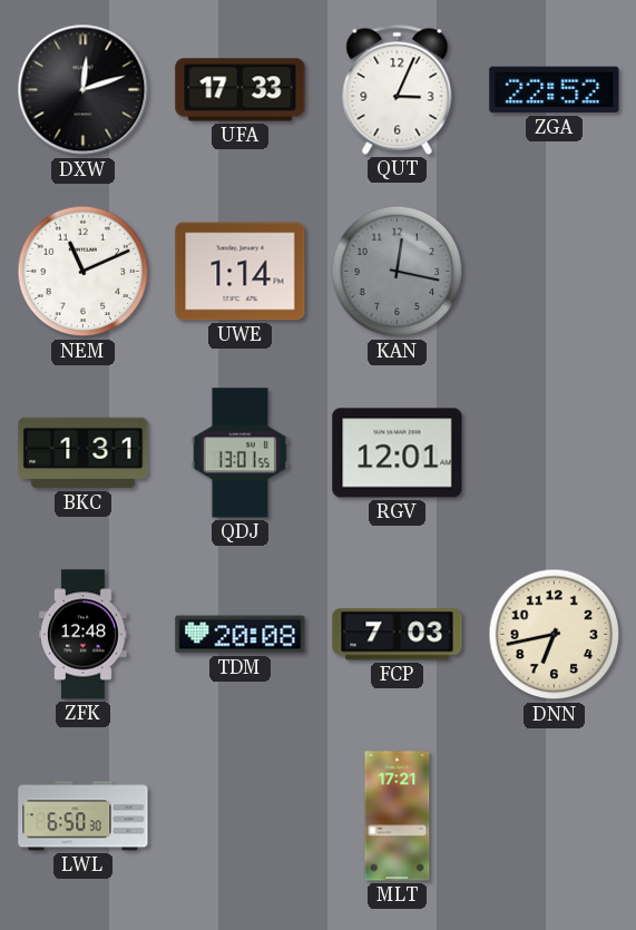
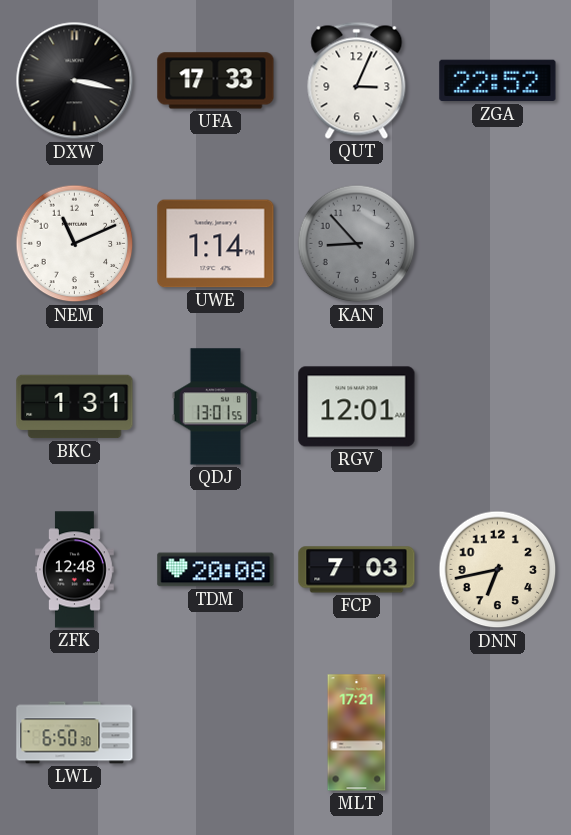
DXW: 12:12 -> 3:17
KAN: 12:17 -> 8:53
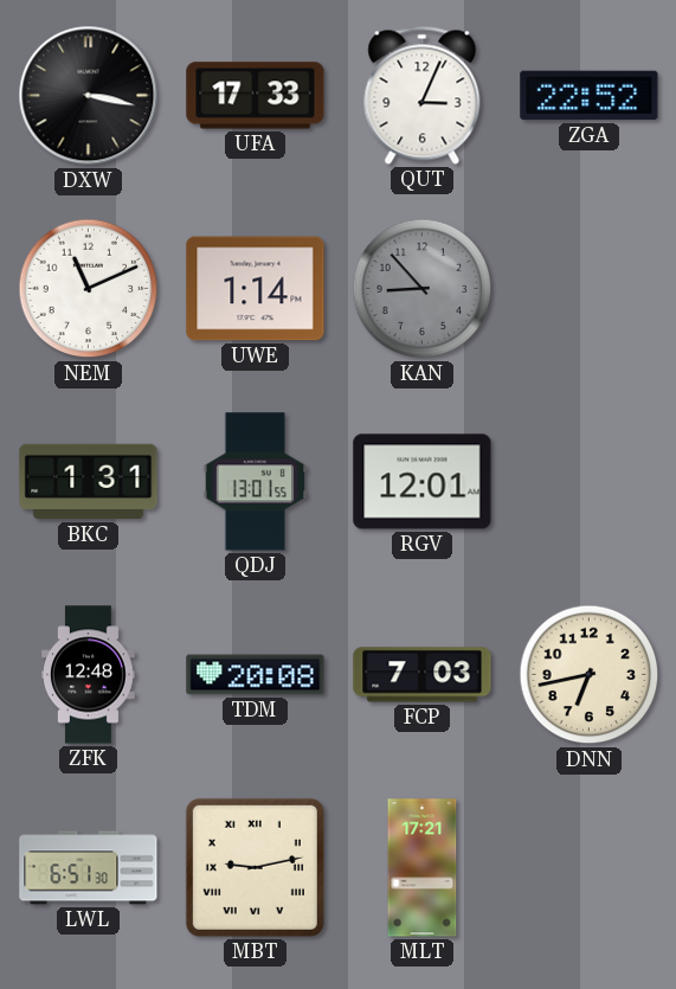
LWL: 6:50 -> 6:51
MBT: none -> 9:13
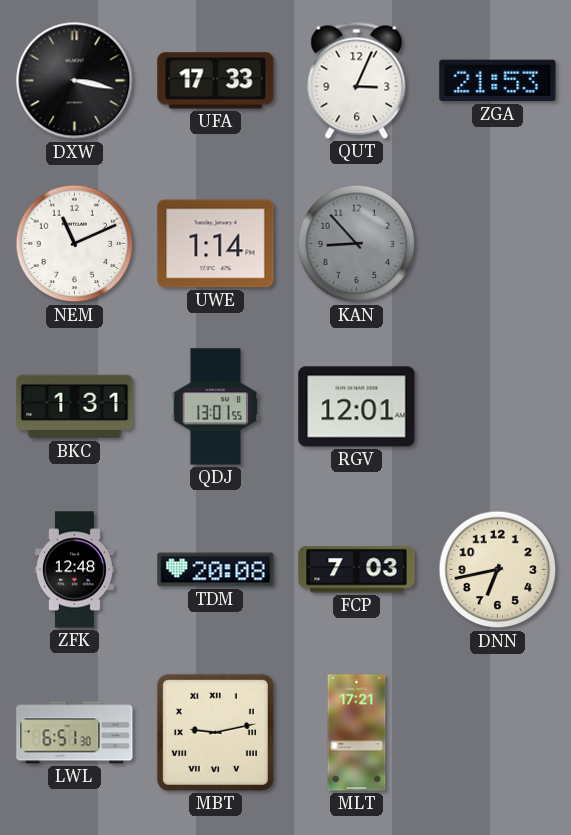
ZGA: 22:52 -> 21:53
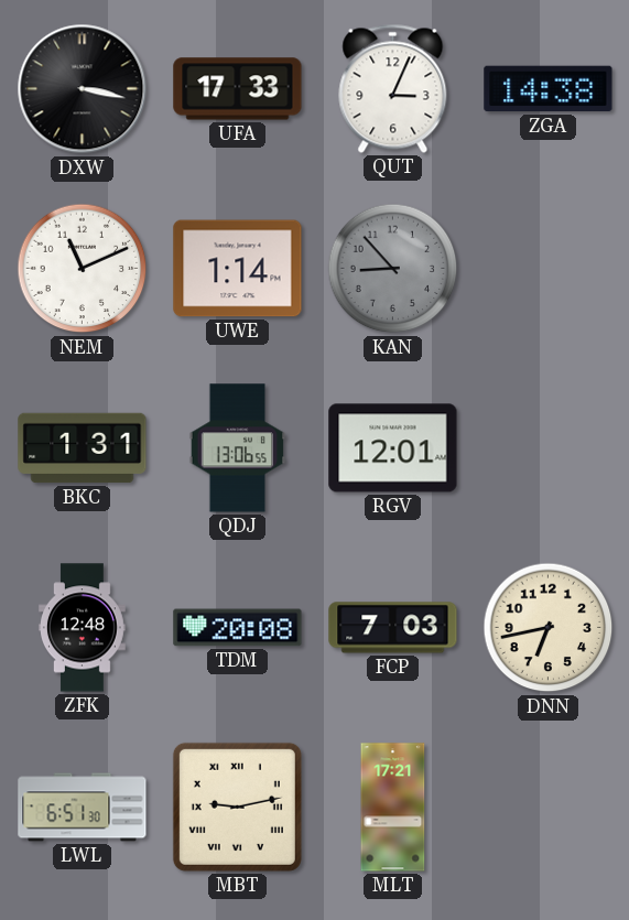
ZGA: 21:53 -> 14:38
QDJ: 13:01 -> 13:06
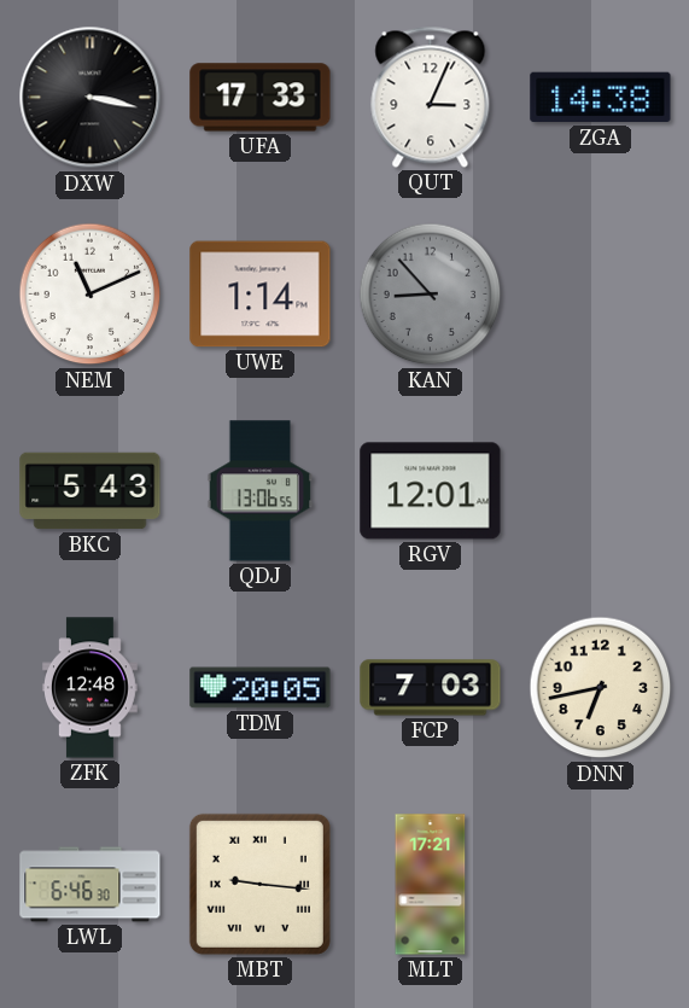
BKC: 1:31 -> 5:43
TDM: 20:08 -> 20:05
LWL: 6:51 -> 6:46
MBT: 9:13 -> 9:16
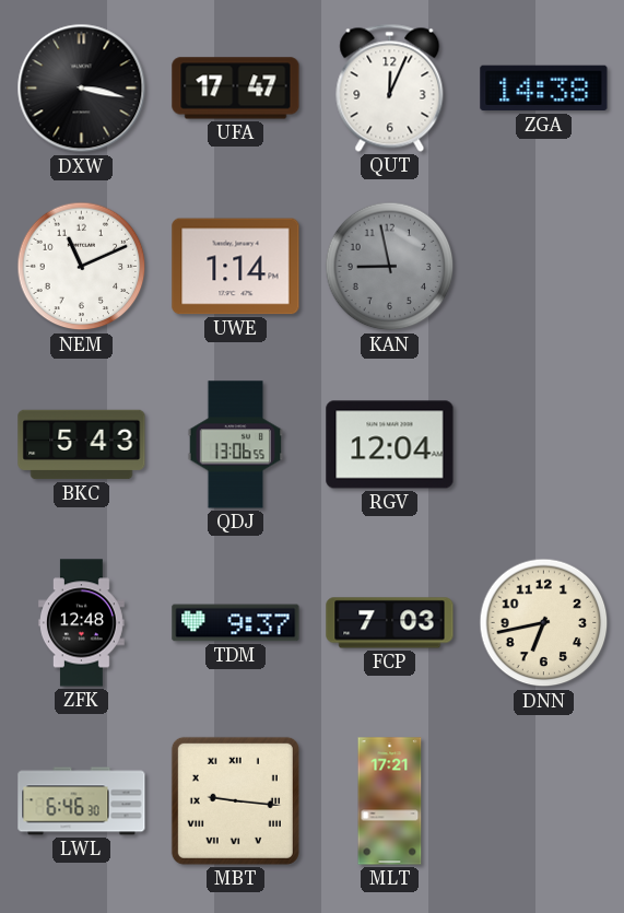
UFA: 17:33 -> 17:47
QUT: 3:04 -> 12:04
KAN: 8:53 -> 8:58
RGV: 12:01 -> 12:04
TDM: 20:05 -> 9:37
